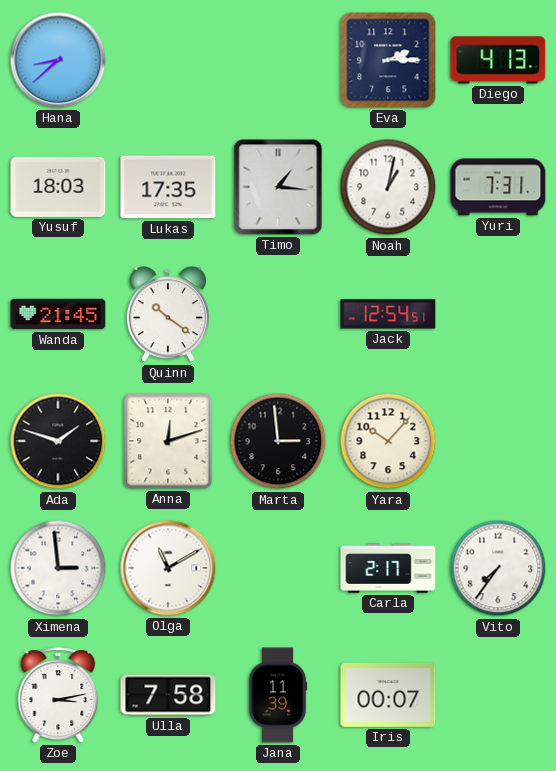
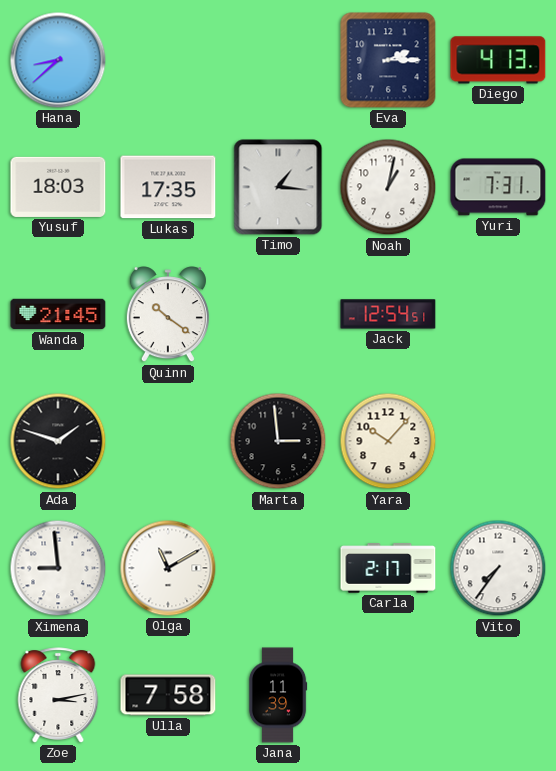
Anna: 12:12 -> none
Ximena: 2:59 -> 8:59
Iris: 00:07 -> none
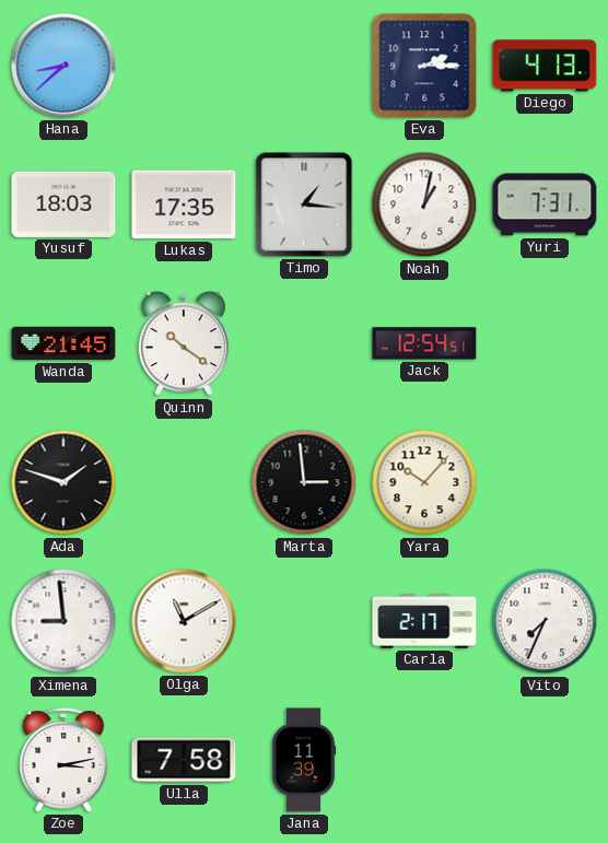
Vito: 7:36 -> 7:34
